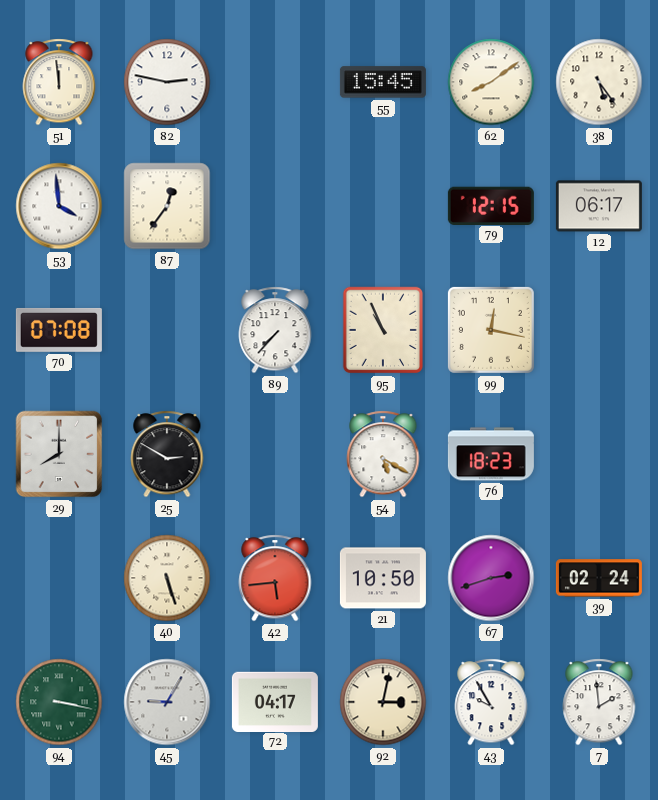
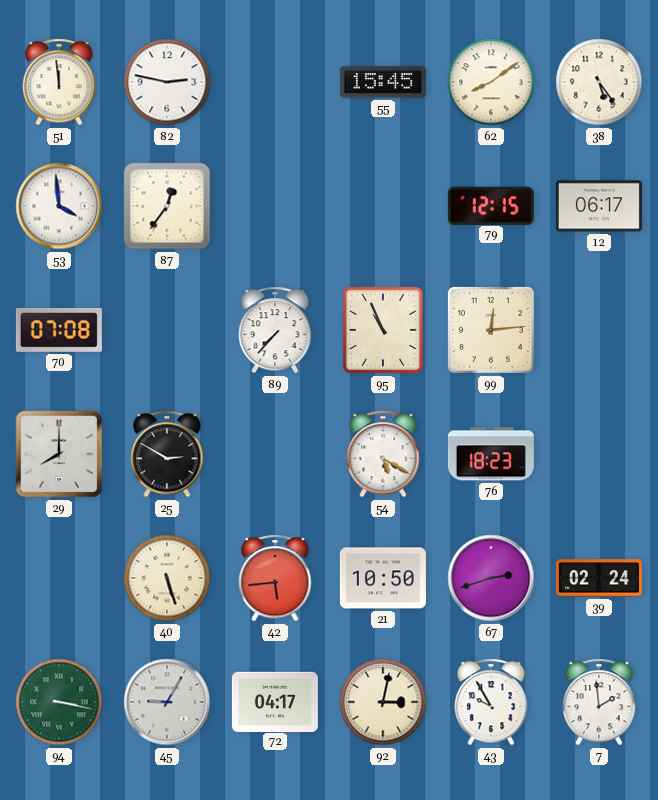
99: 12:17 -> 12:14
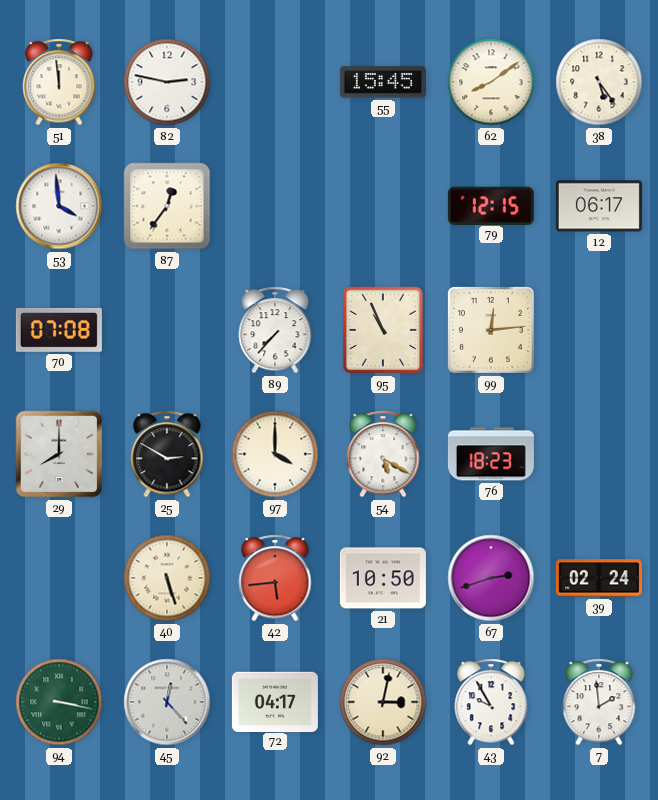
97: none -> 4:00
45: 9:05 -> 12:23
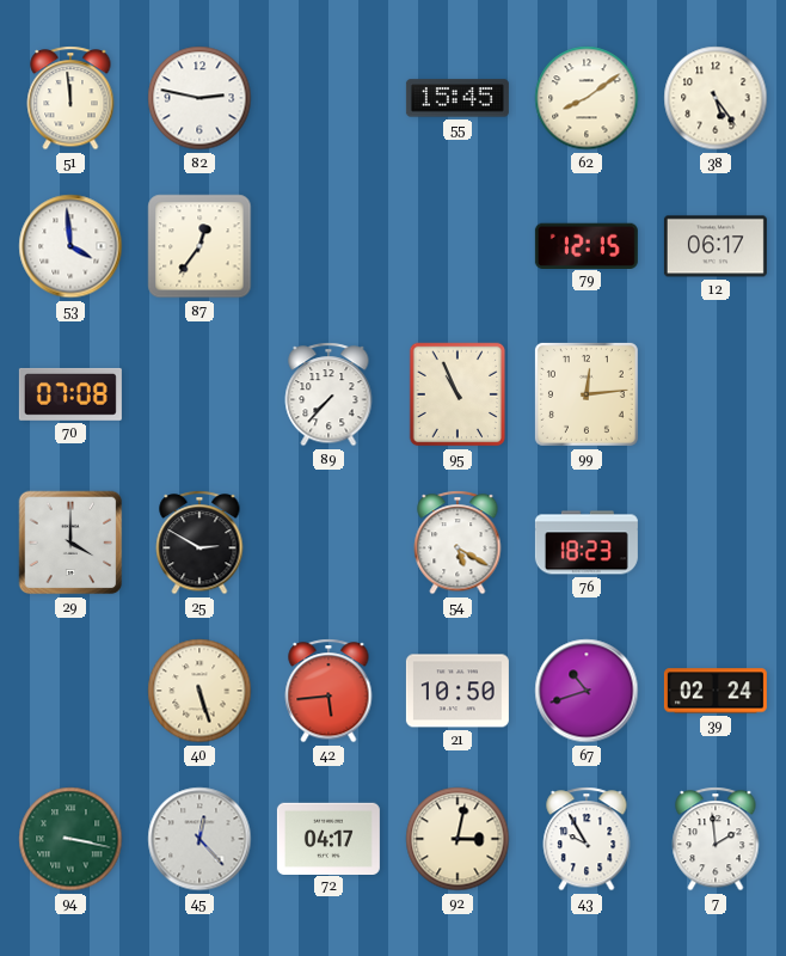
29: 8:00 -> 4:00
97: 4:00 -> none
67: 2:42 -> 10:42
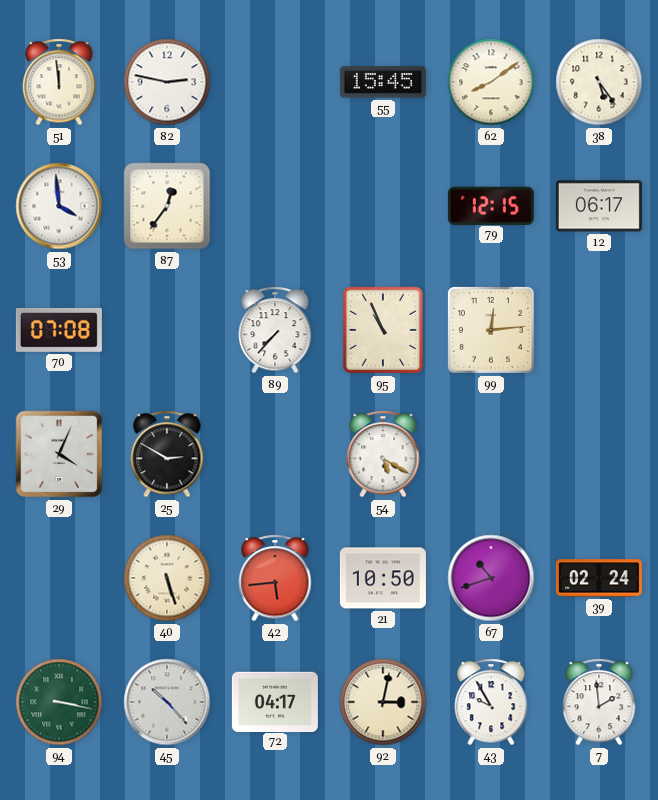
29: 4:00 -> 4:04
76: 18:23 -> none
45: 12:23 -> 10:23
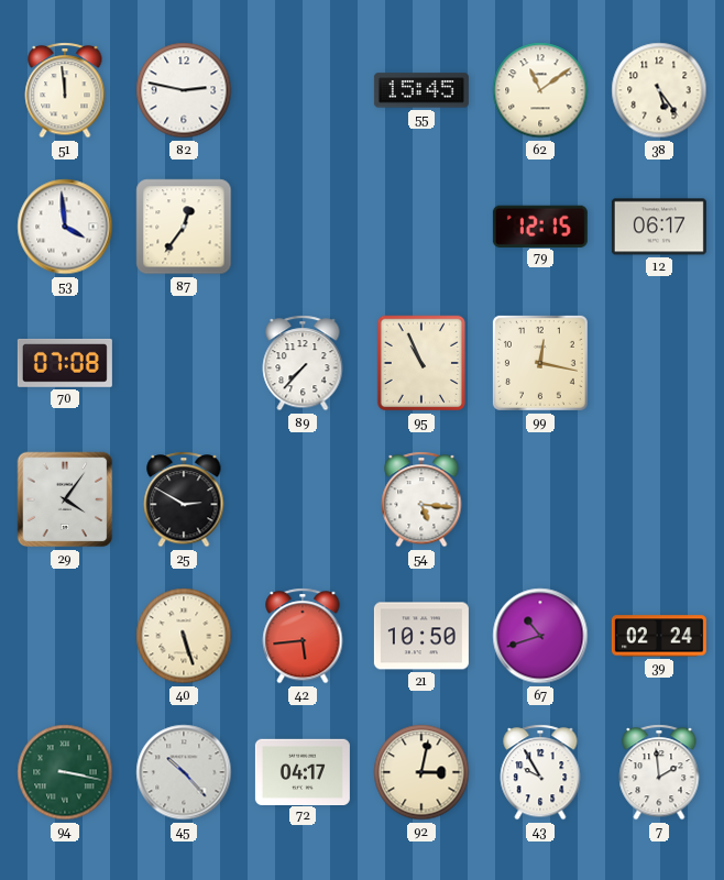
62: 8:09 -> 11:09
99: 12:14 -> 12:17
29: 4:04 -> 4:06
54: 5:20 -> 5:16
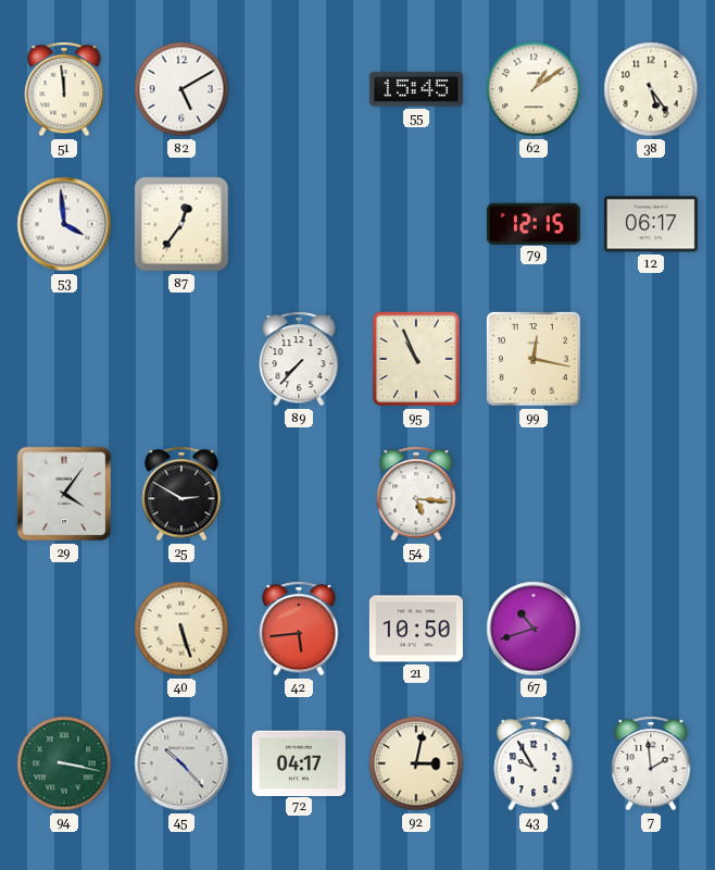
82: 2:47 -> 5:10
62: 11:09 -> 1:09
70: 07:08 -> none
39: 02:24 -> none
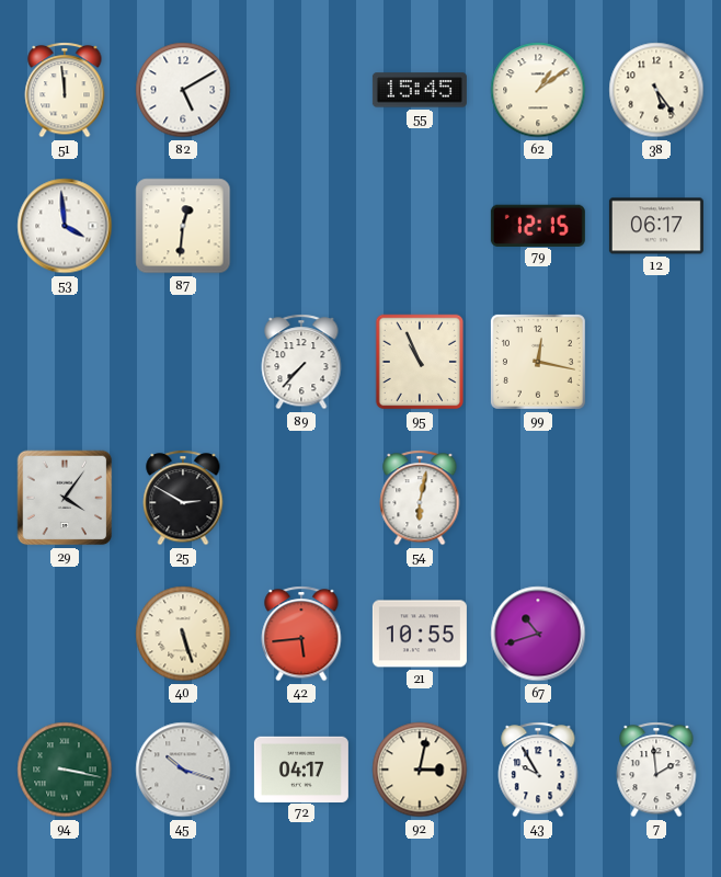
87: 12:36 -> 12:31
54: 5:16 -> 6:02
21: 10:50 -> 10:55
45: 10:23 -> 10:18
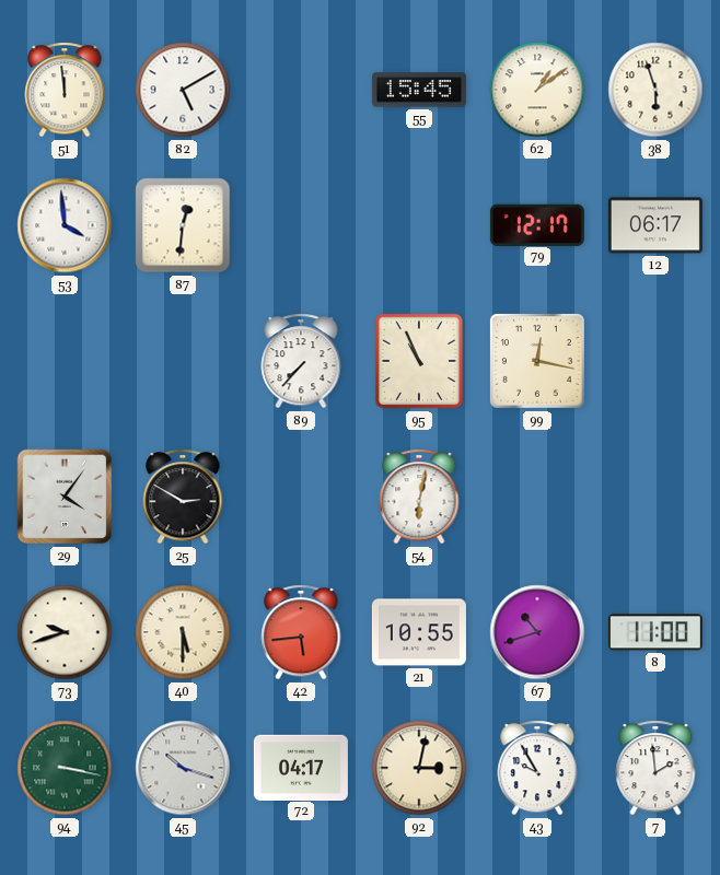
38: 5:24 -> 5:57
79: 12:15 -> 12:17
73: none -> 9:42
40: 5:27 -> 5:30
8: none -> 11:00
